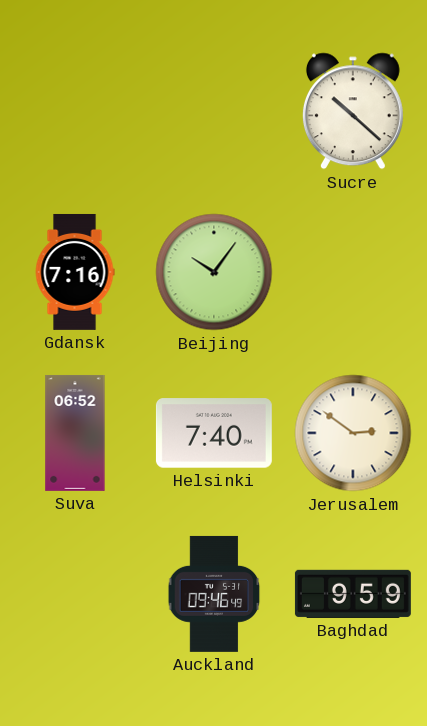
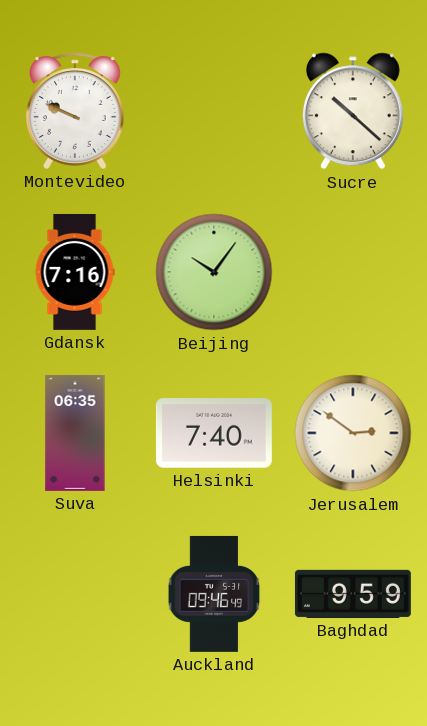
Montevideo: none -> 9:49
Suva: 06:52 -> 06:35
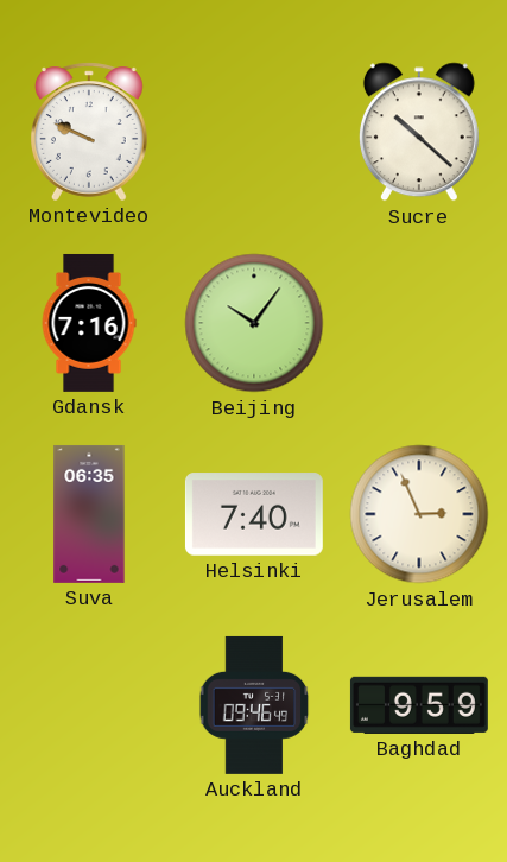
Jerusalem: 2:51 -> 2:56
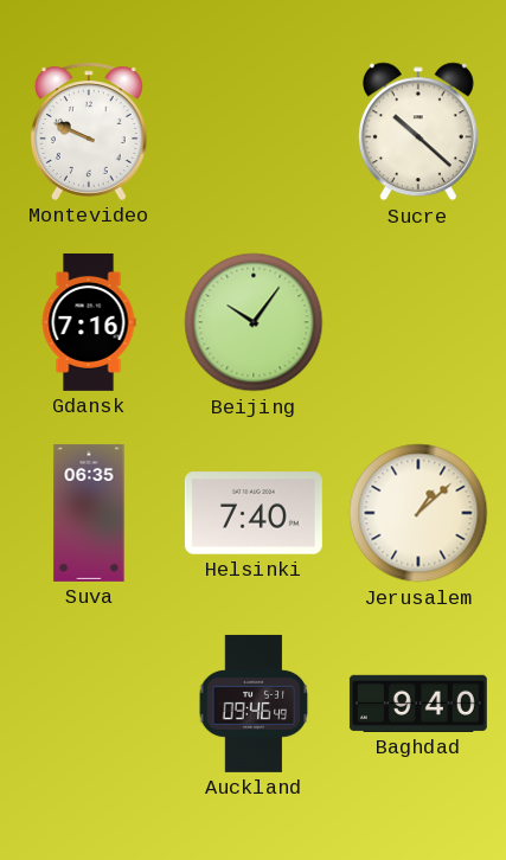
Jerusalem: 2:56 -> 1:08
Baghdad: 9:59 -> 9:40
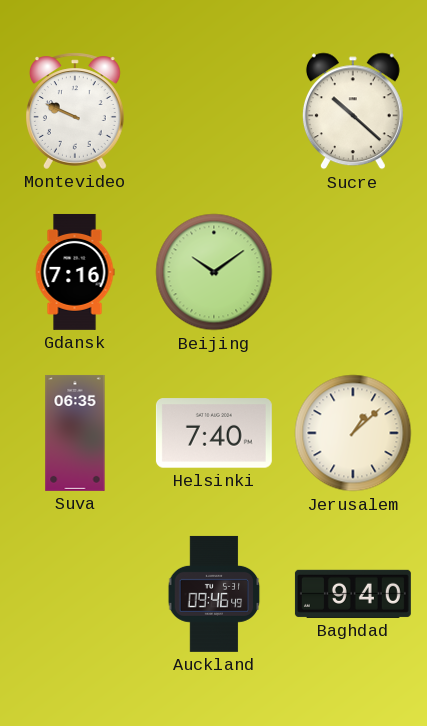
Beijing: 10:06 -> 10:09
